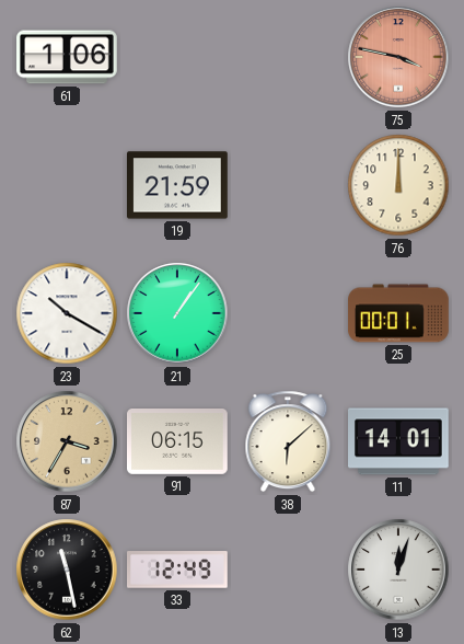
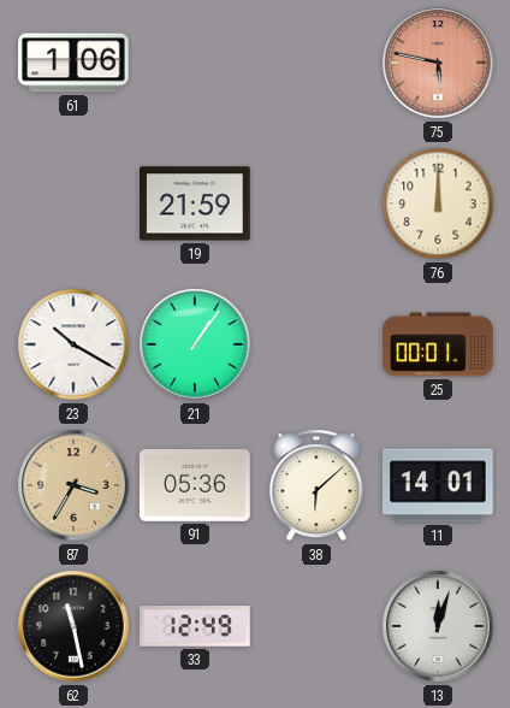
75: 3:47 -> 5:47
91: 06:15 -> 05:36
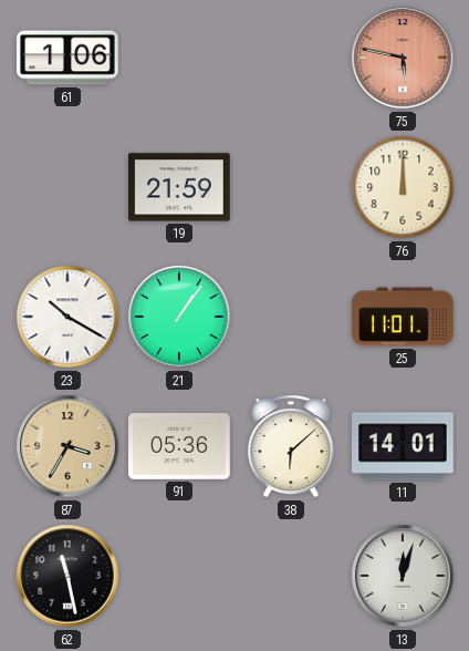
25: 00:01 -> 11:01
33: 12:49 -> none
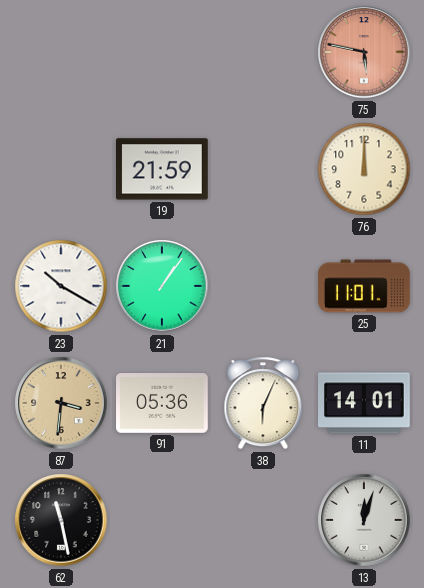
61: 1:06 -> none
87: 3:35 -> 3:31
38: 6:08 -> 6:04
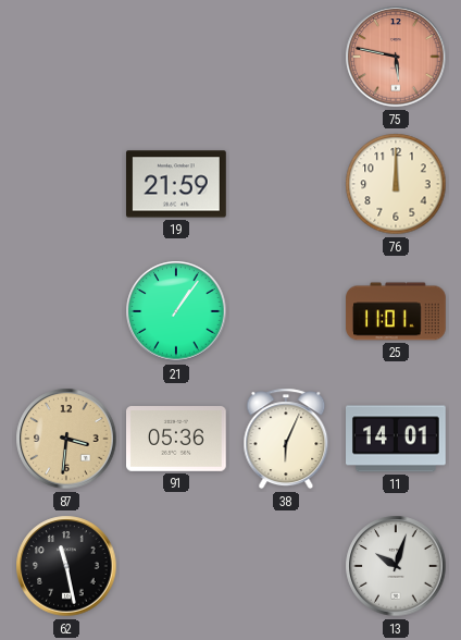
23: 10:20 -> none
13: 12:03 -> 10:03
